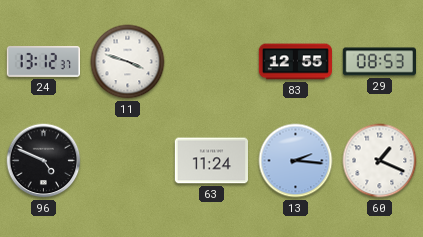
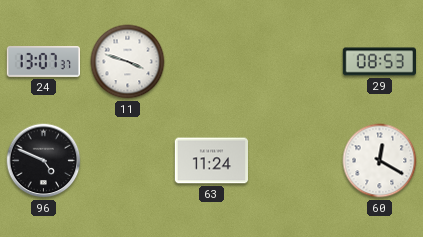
24: 13:12 -> 13:07
83: 12:55 -> none
13: 2:16 -> none
60: 1:19 -> 12:20
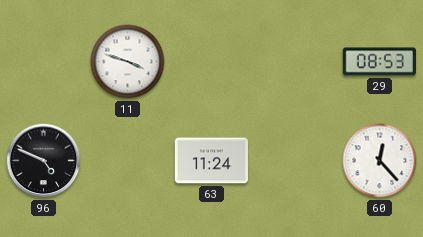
24: 13:07 -> none
60: 12:20 -> 12:23
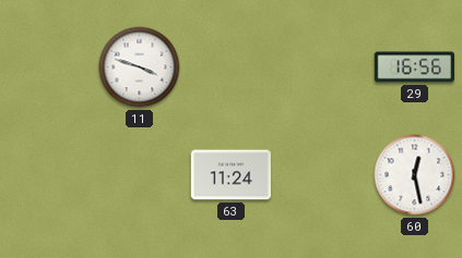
29: 08:53 -> 16:56
96: 4:49 -> none
60: 12:23 -> 12:28
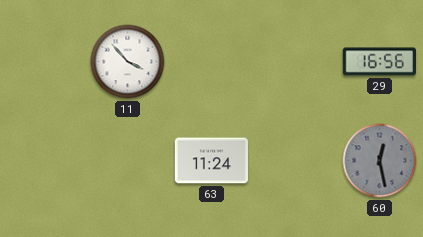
11: 3:48 -> 3:53
60 dial: white -> grey
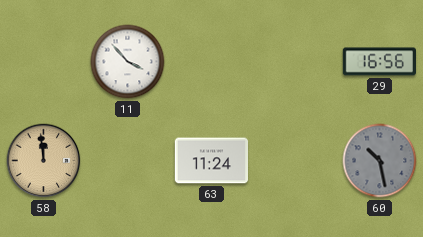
58: none -> 11:59
60: 12:28 -> 10:28
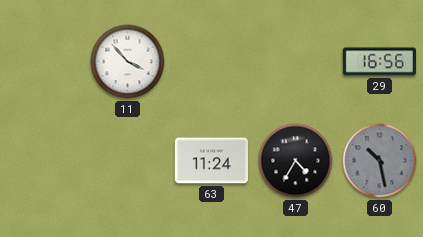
58: 11:59 -> none
47: none -> 4:35
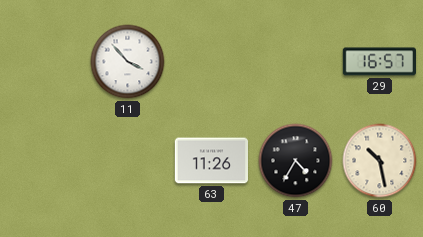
29: 16:56 -> 16:57
63: 11:24 -> 11:26
60 dial: grey -> cream
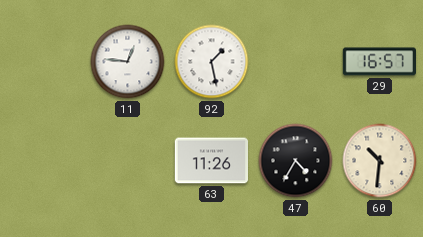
11: 3:53 -> 12:46
92: none -> 1:28
60: 10:28 -> 10:31
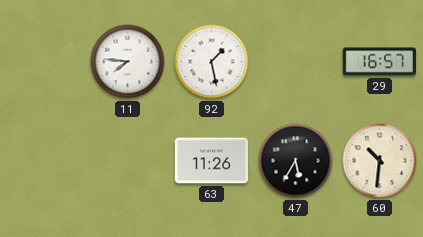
11: 12:46 -> 7:46
47: 4:35 -> 5:35
